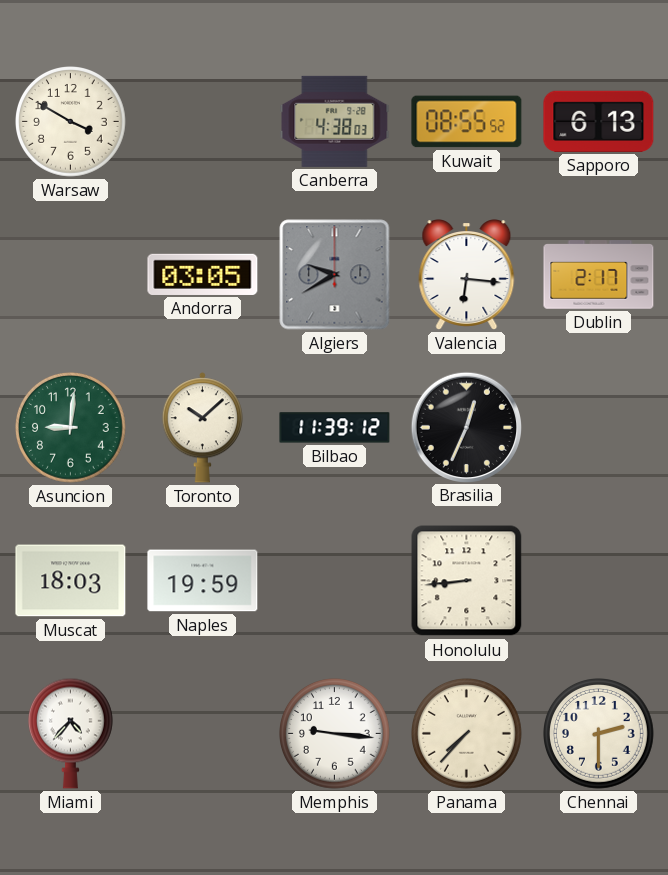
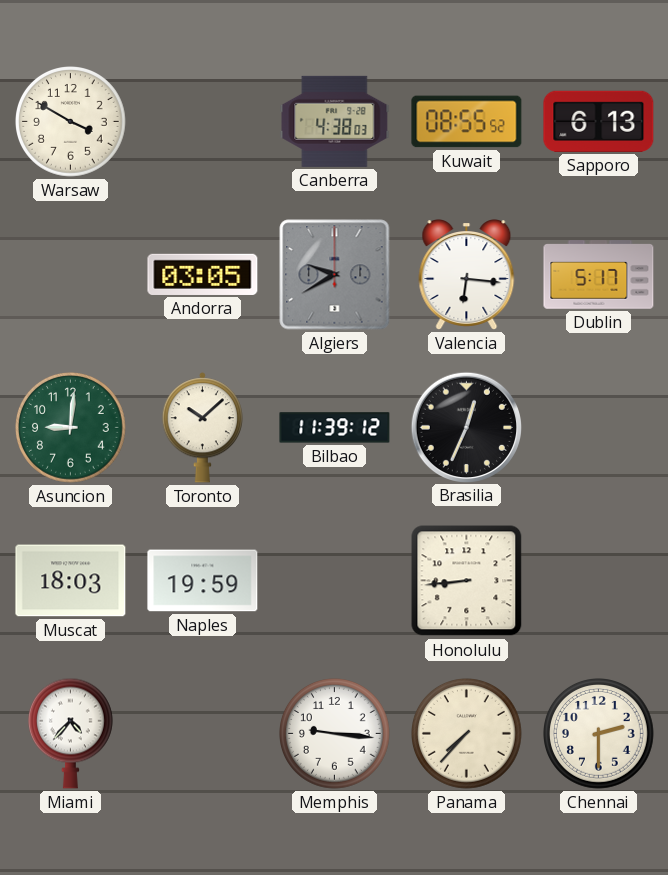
Dublin: 2:17 -> 5:17
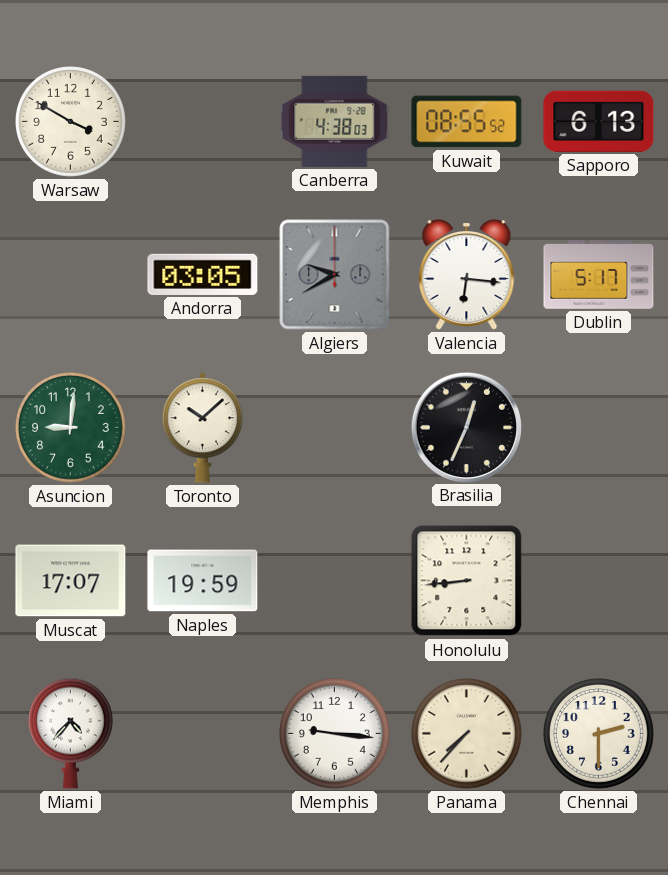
Bilbao: 11:39 -> none
Muscat: 18:03 -> 17:07
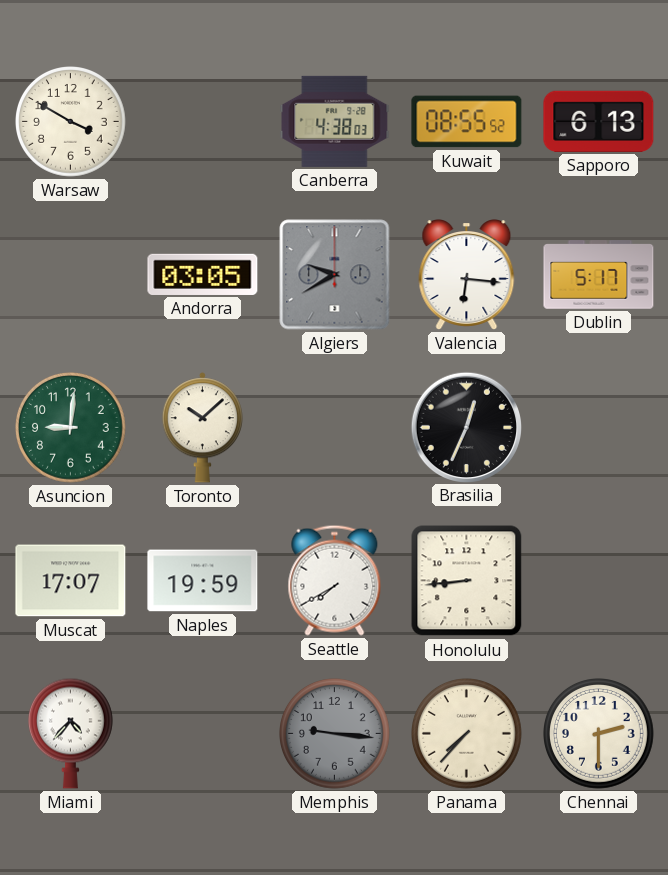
Seattle: none -> 7:40
Memphis dial: white -> grey
